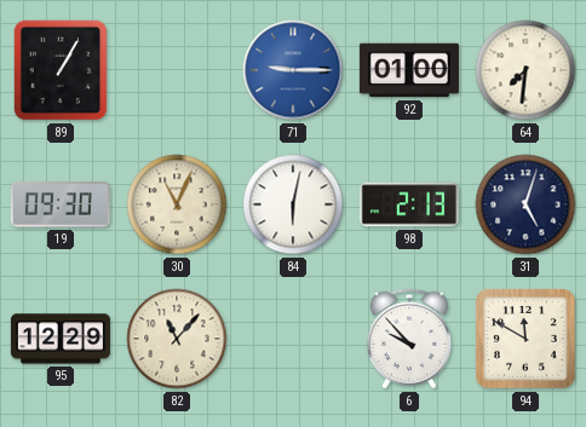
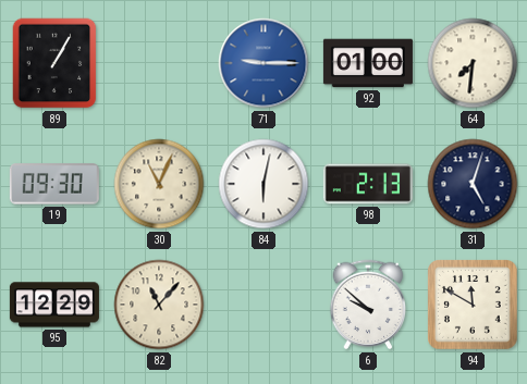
6: 9:53 -> 9:52
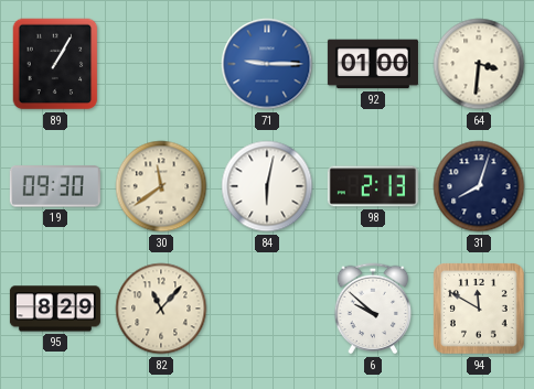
64: 7:31 -> 3:31
30: 11:04 -> 11:39
31: 5:03 -> 8:03
95: 12:29 -> 8:29
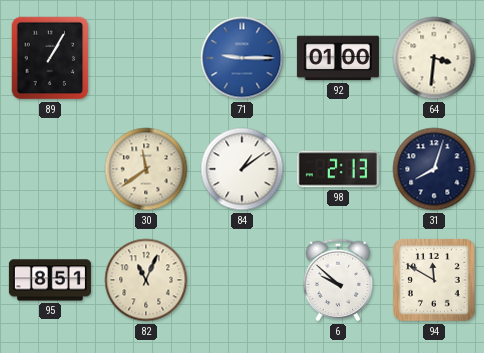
19: 09:30 -> none
84: 6:02 -> 1:09
95: 8:29 -> 8:51
82: 11:07 -> 11:04
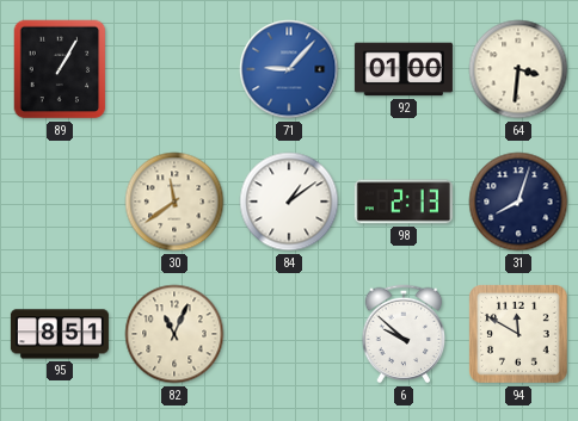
71: 9:15 -> 9:07
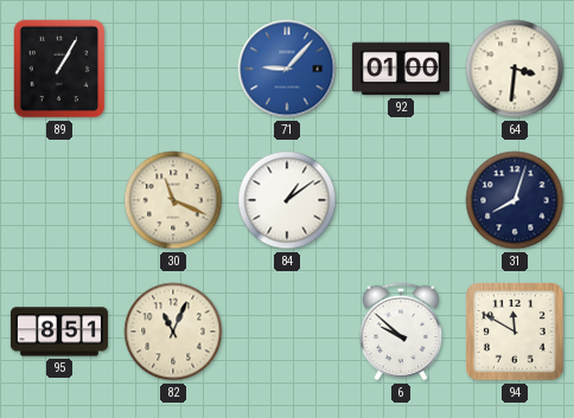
30: 11:39 -> 11:19
98: 2:13 -> none
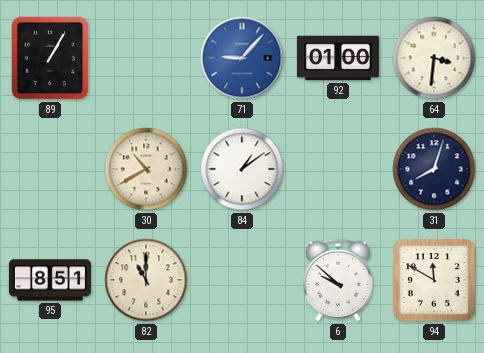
30: 11:19 -> 10:40
82: 11:04 -> 11:00
